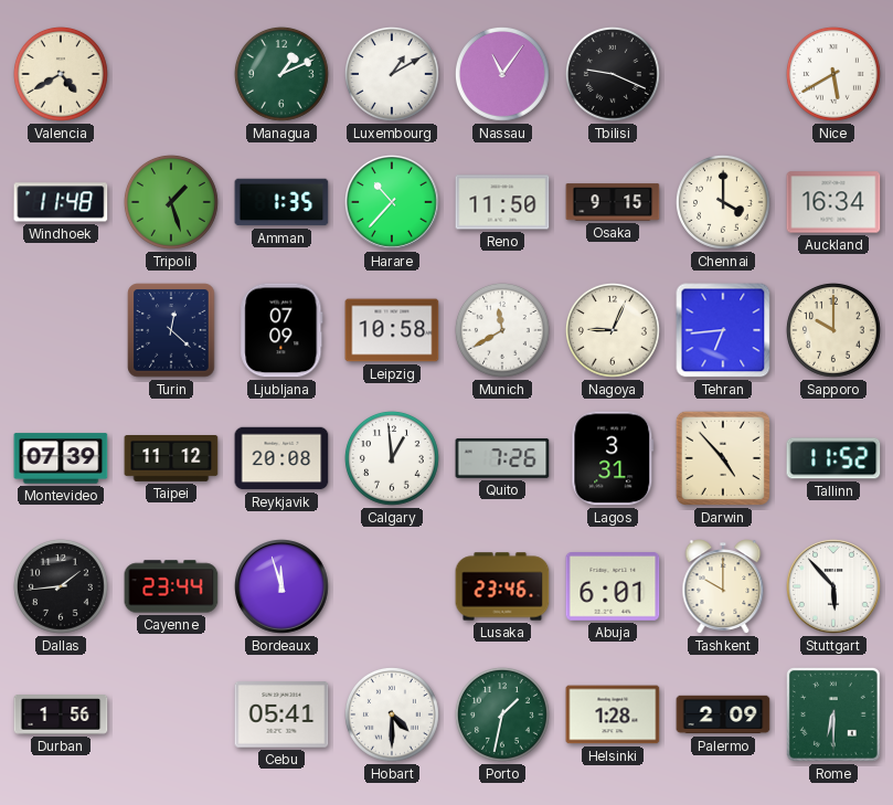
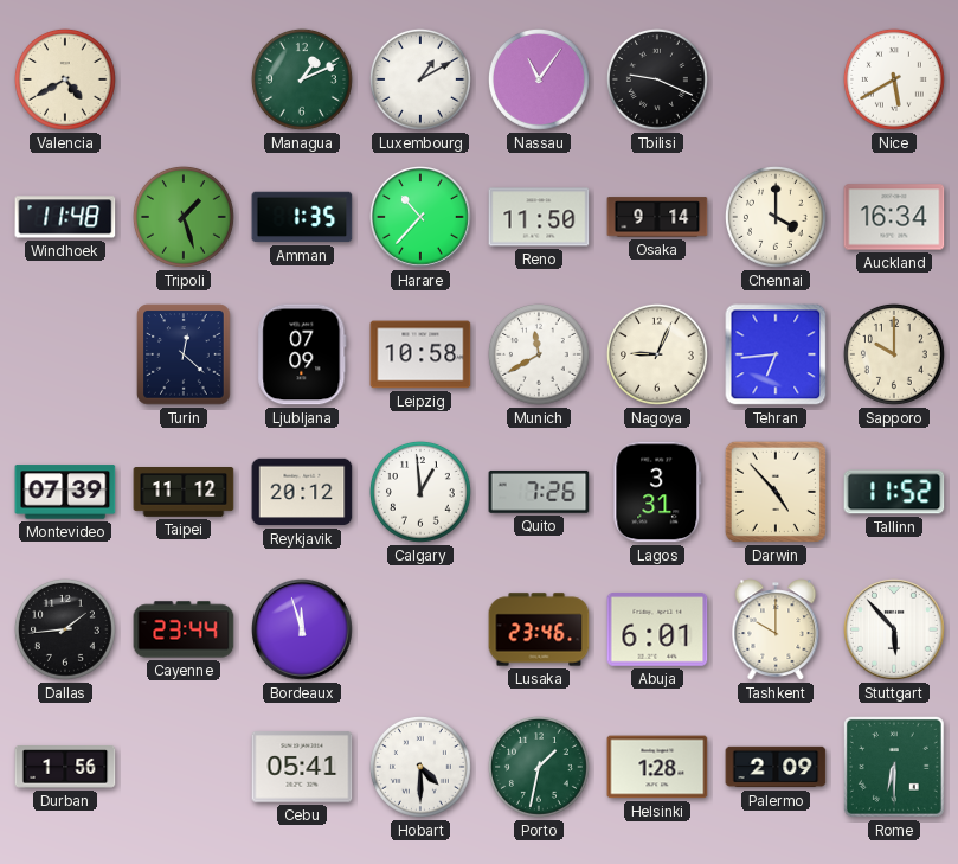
Osaka: 9:15 -> 9:14
Reykjavik: 20:08 -> 20:12
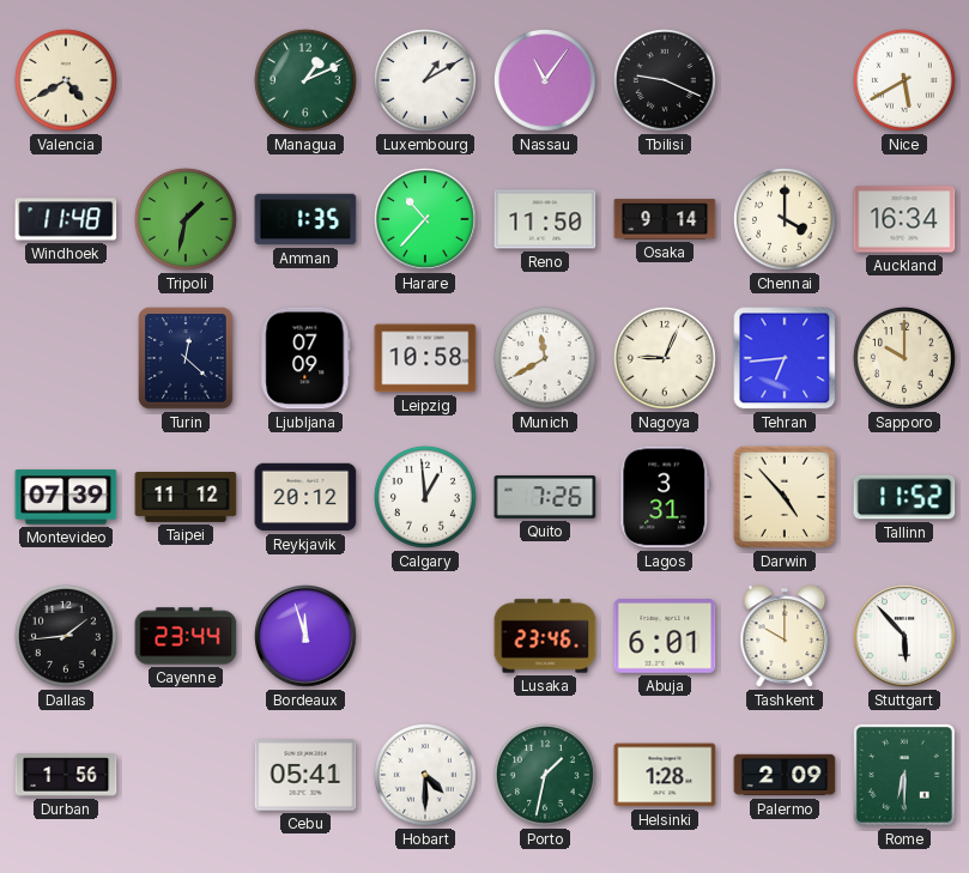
Tripoli: 1:27 -> 1:32
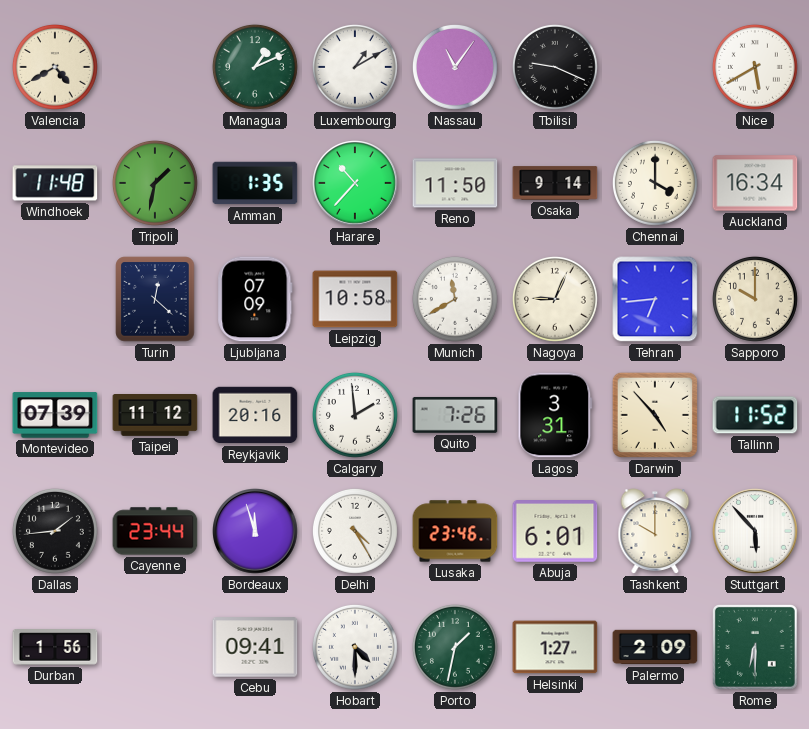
Reykjavik: 20:12 -> 20:16
Calgary: 12:59 -> 1:59
Delhi: none -> 4:25
Cebu: 05:41 -> 09:41
Helsinki: 1:28 -> 1:27
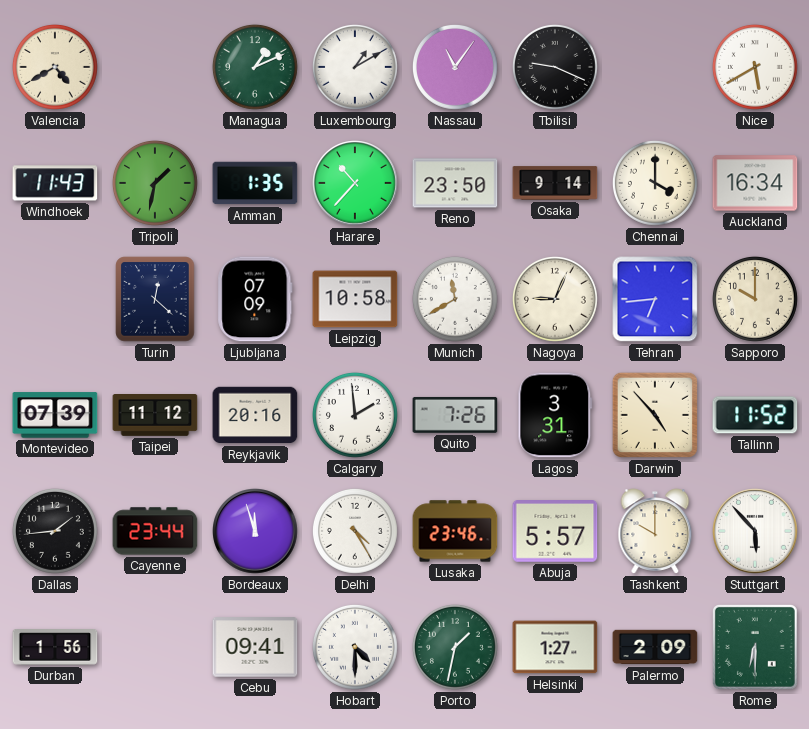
Windhoek: 11:48 -> 11:43
Reno: 11:50 -> 23:50
Abuja: 6:01 -> 5:57
